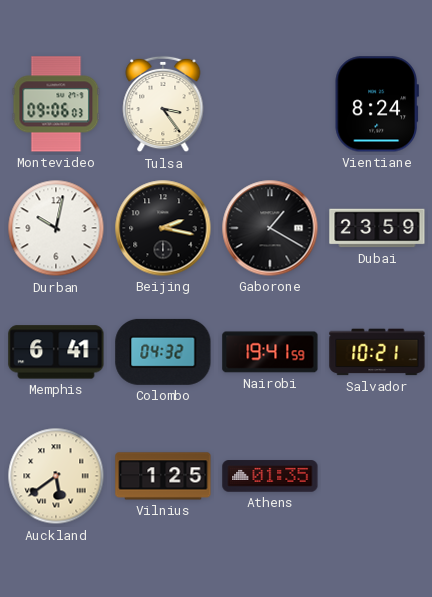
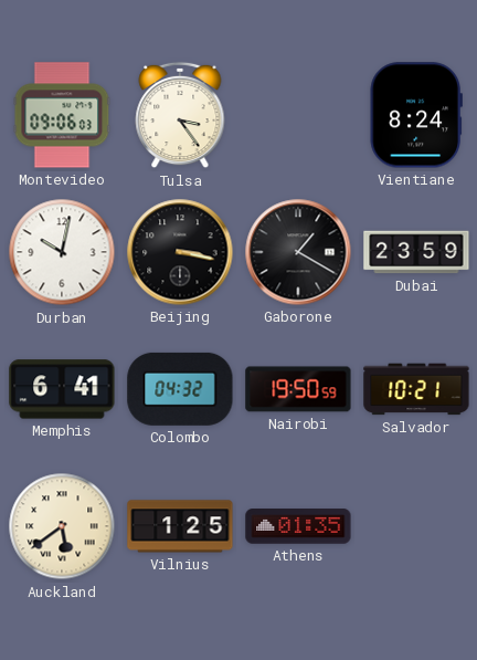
Beijing: 2:17 -> 3:17
Nairobi: 19:41 -> 19:50
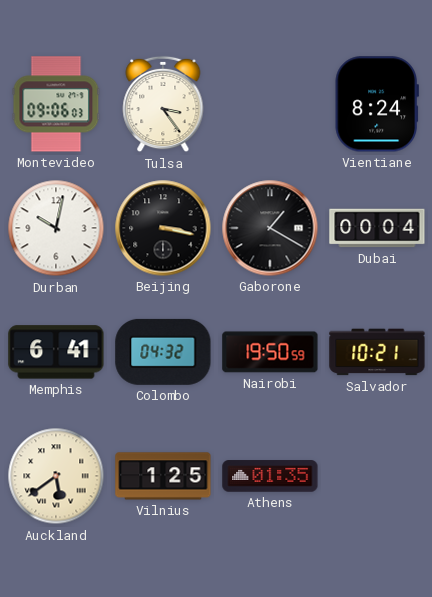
Dubai: 23:59 -> 00:04
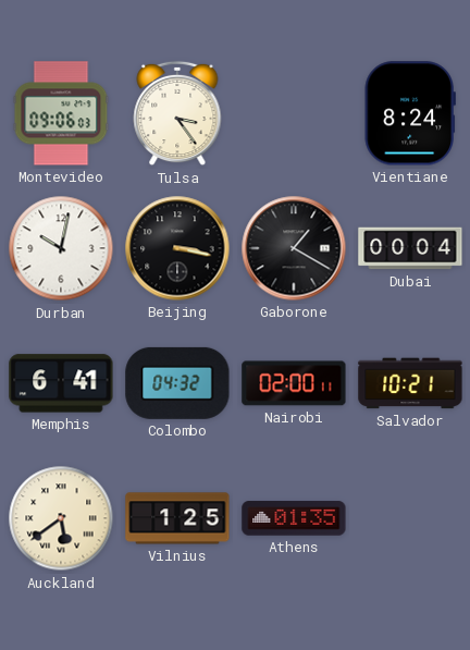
Nairobi: 19:50 -> 02:00
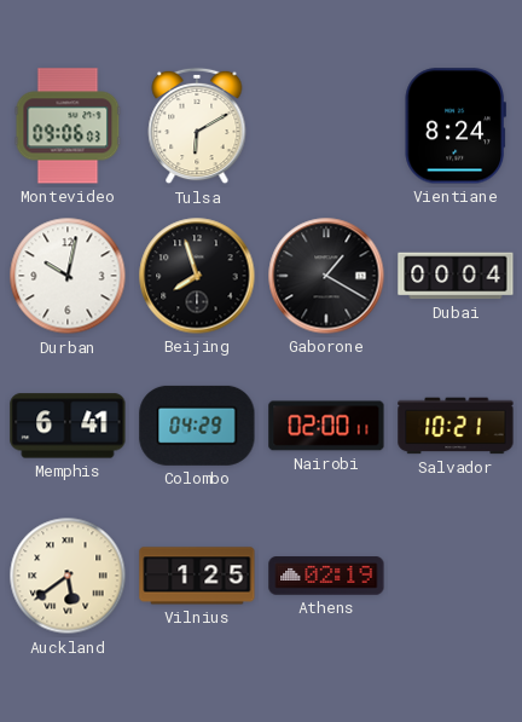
Tulsa: 3:24 -> 6:10
Beijing: 3:17 -> 7:57
Colombo: 04:32 -> 04:29
Athens: 01:35 -> 02:19
